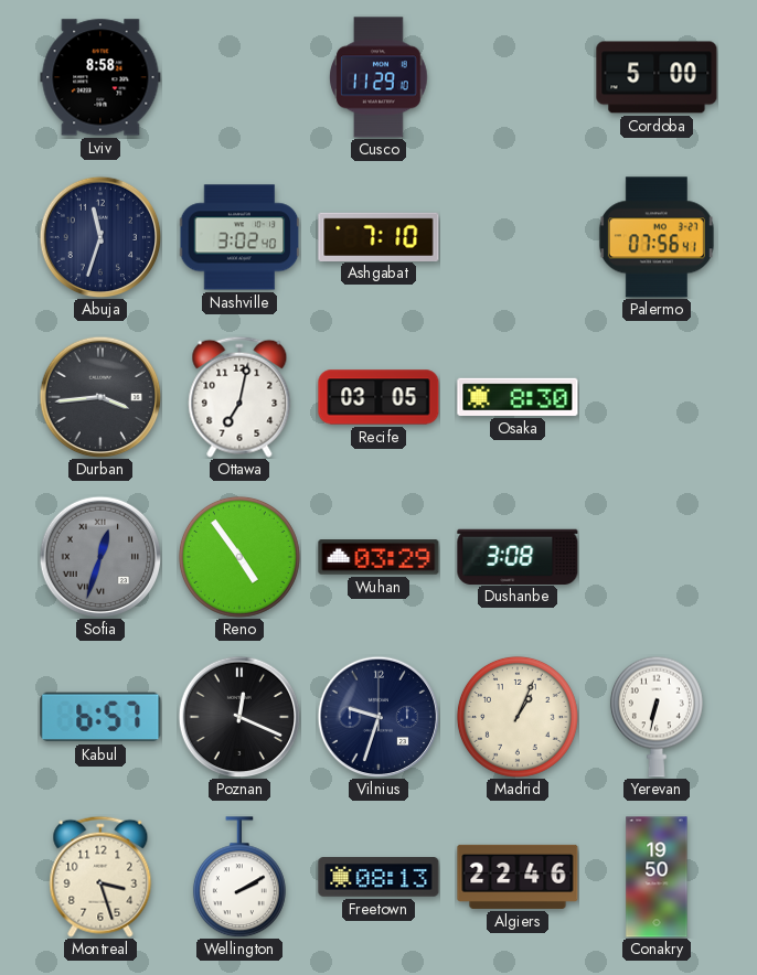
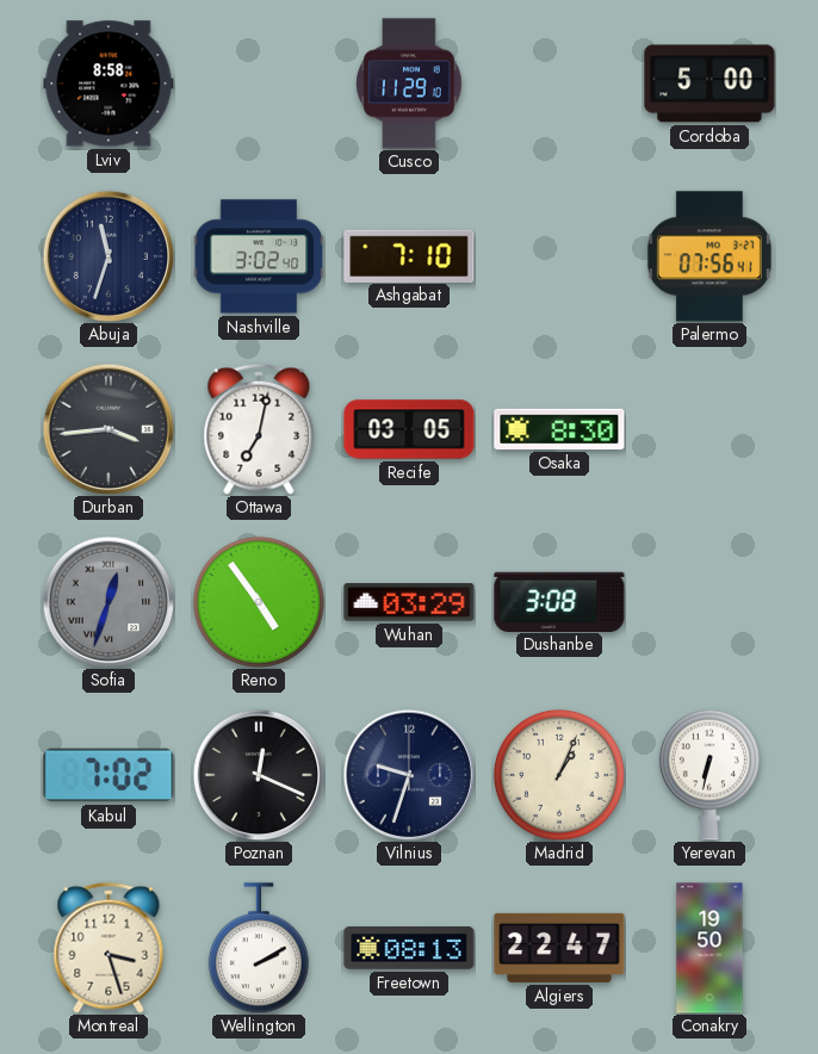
Kabul: 6:57 -> 7:02
Algiers: 22:46 -> 22:47
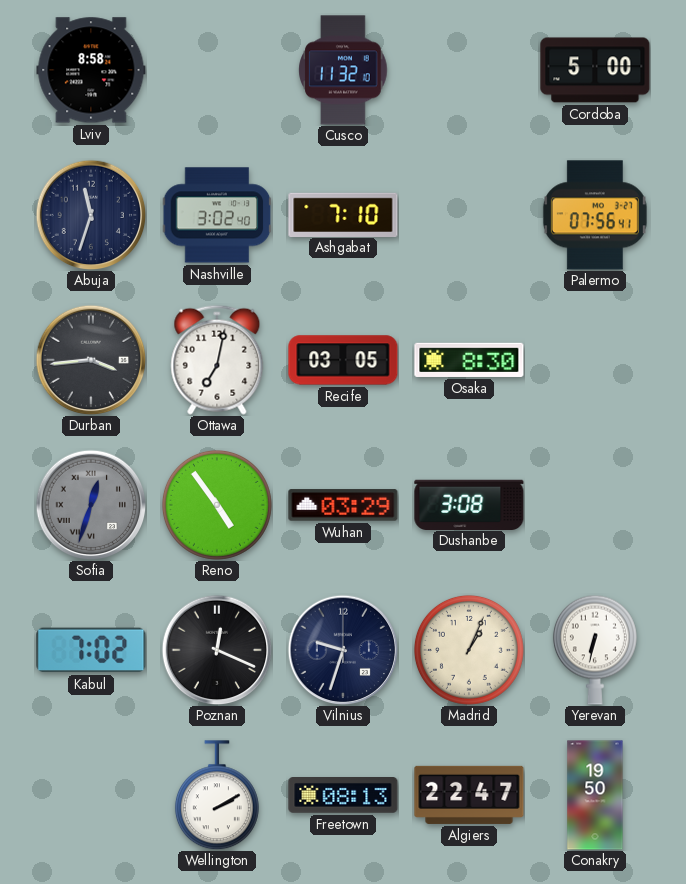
Cusco: 11:29 -> 11:32
Montreal: 3:27 -> none
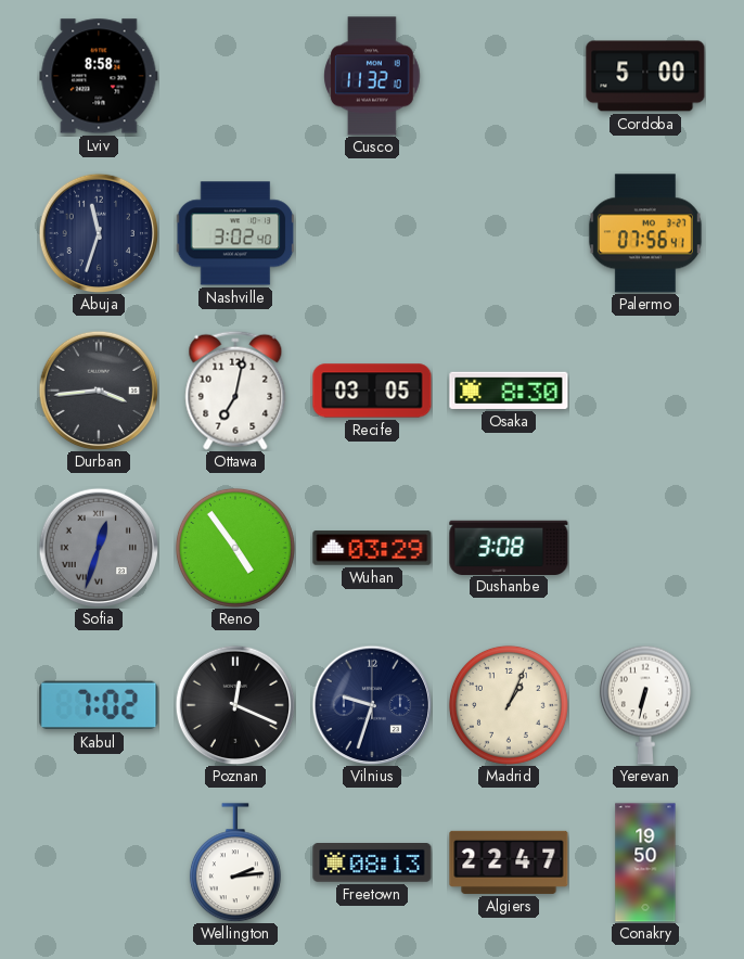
Ashgabat: 7:10 -> none
Wellington: 2:10 -> 2:14
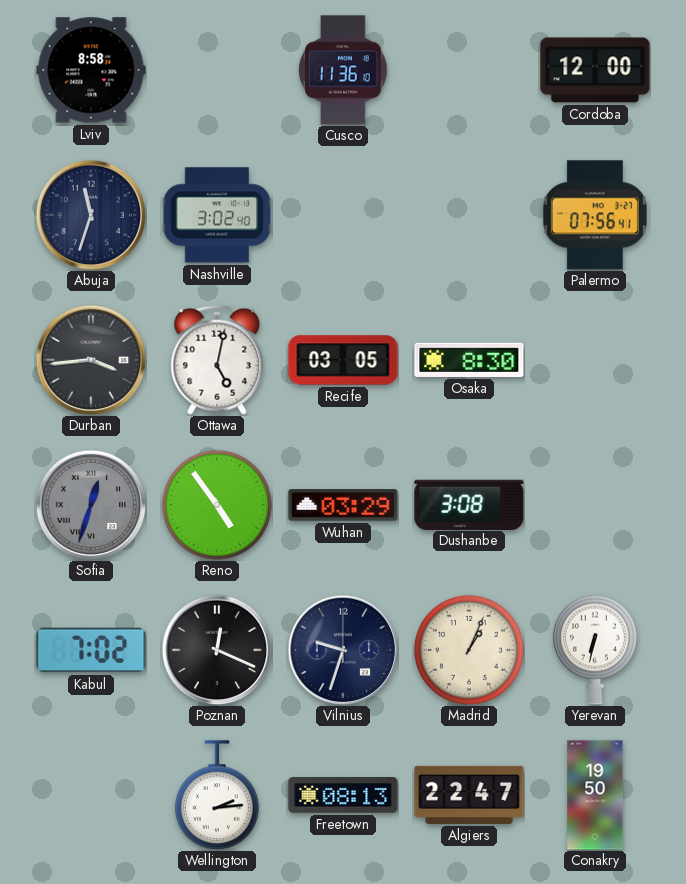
Cusco: 11:32 -> 11:36
Cordoba: 5:00 -> 12:00
Ottawa: 7:02 -> 5:02
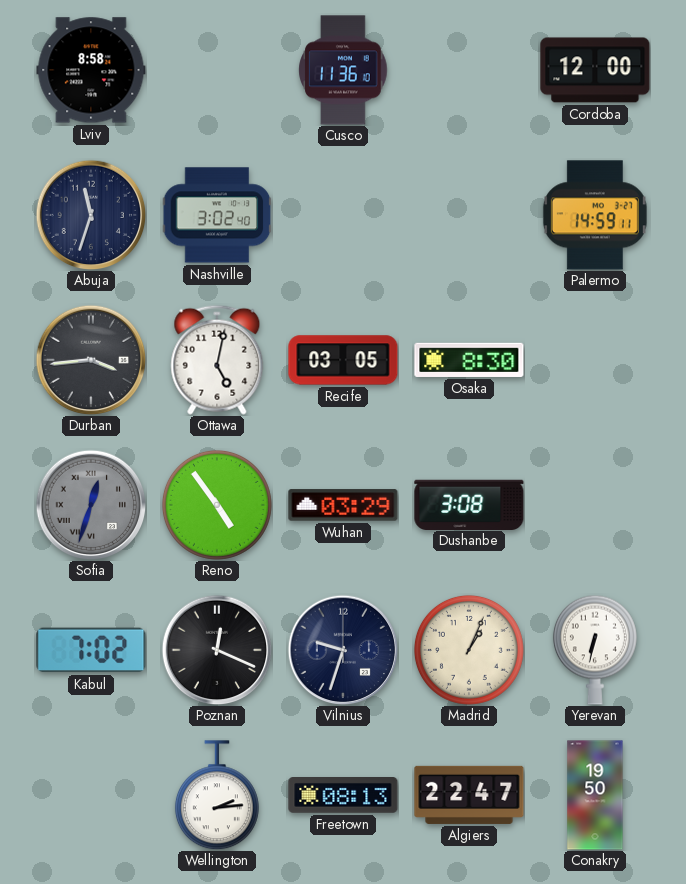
Palermo: 07:56 -> 14:59
